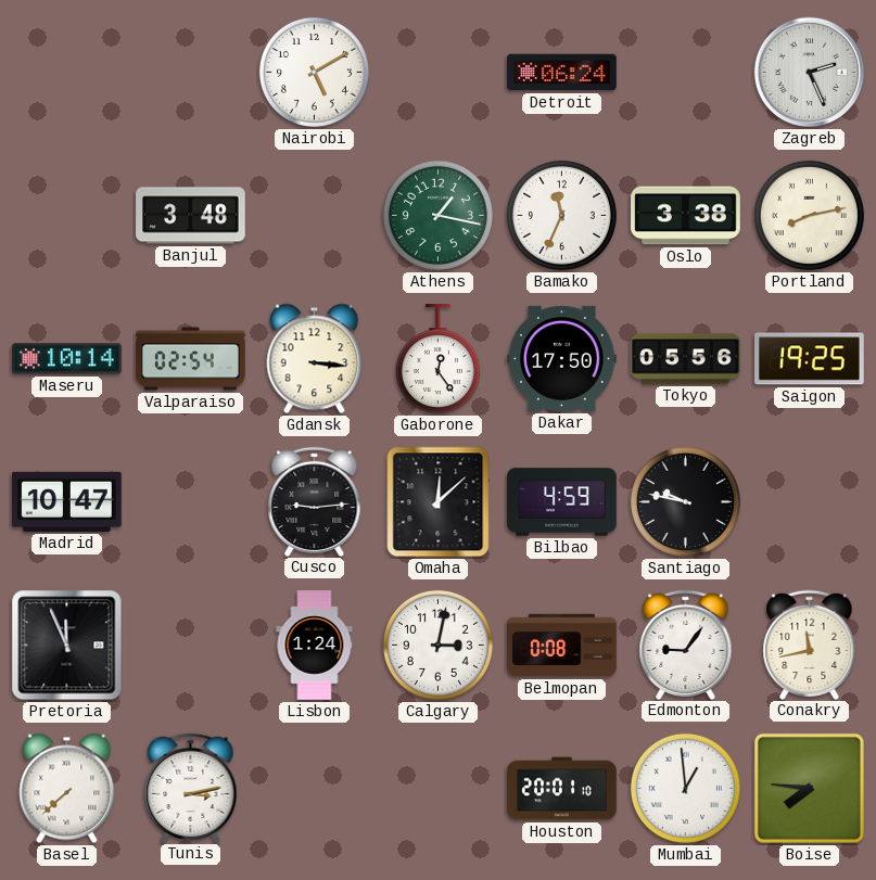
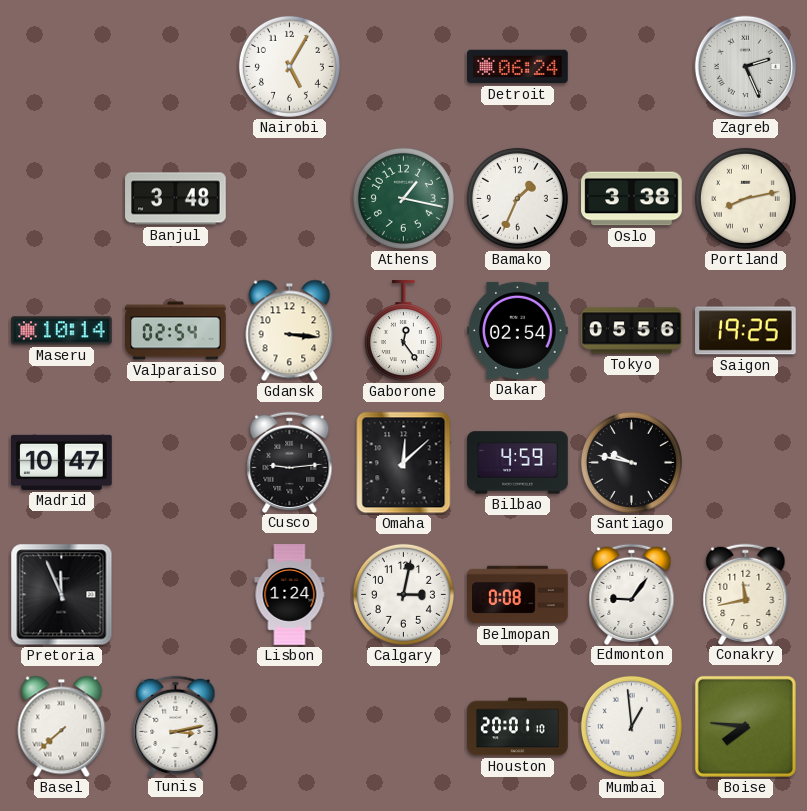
Nairobi: 5:10 -> 5:05
Bamako: 11:34 -> 1:34
Dakar: 17:50 -> 02:54
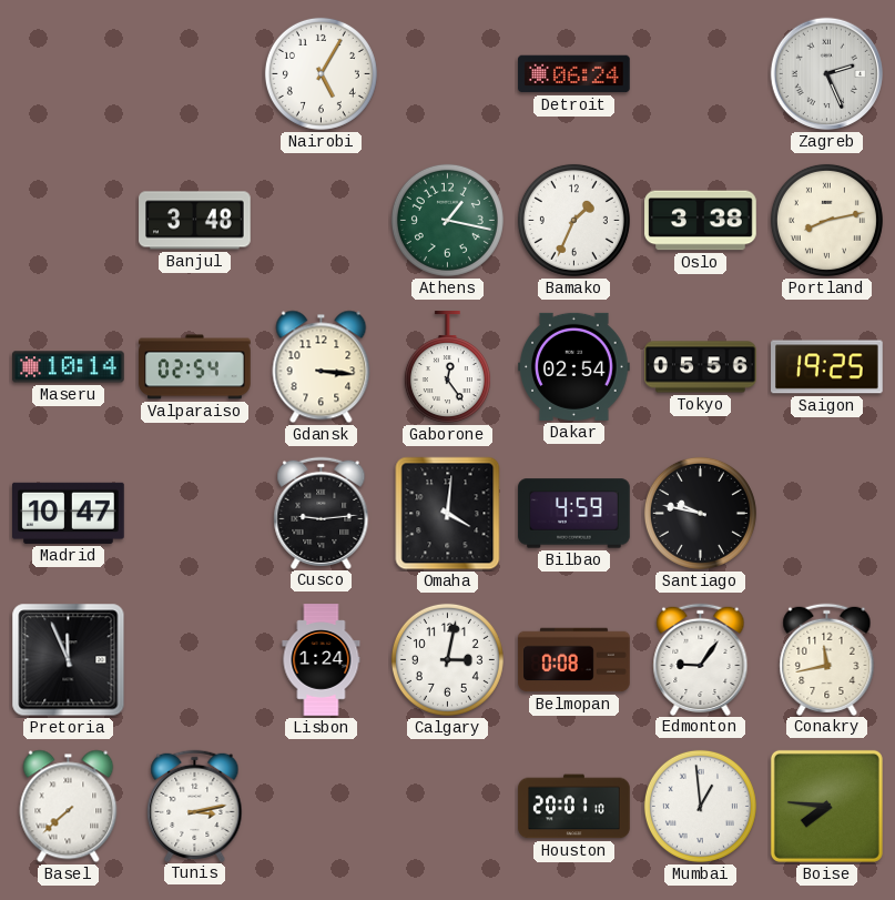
Omaha: 12:08 -> 4:01
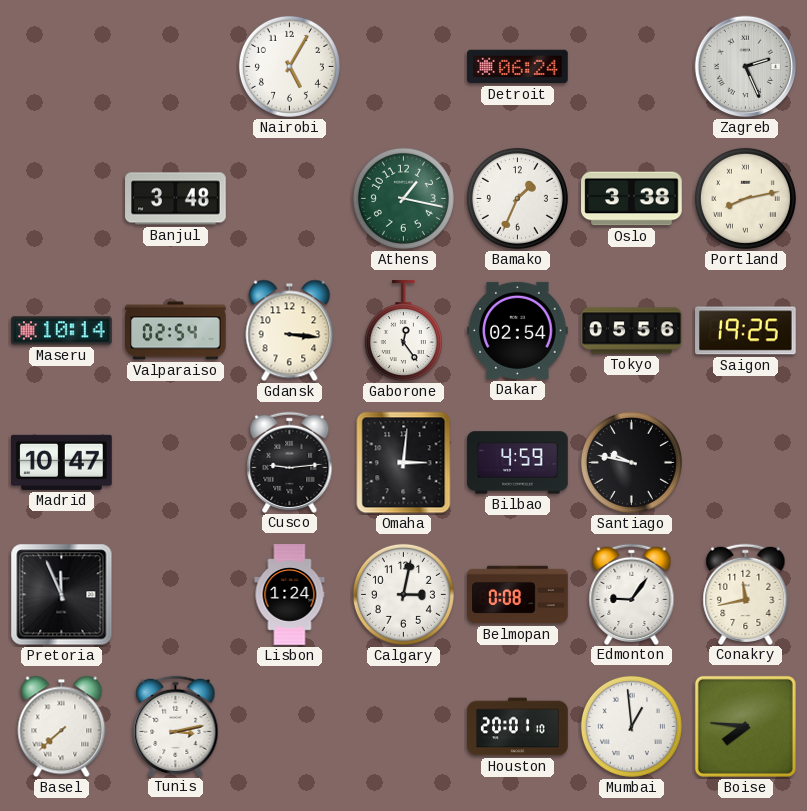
Omaha: 4:01 -> 3:01
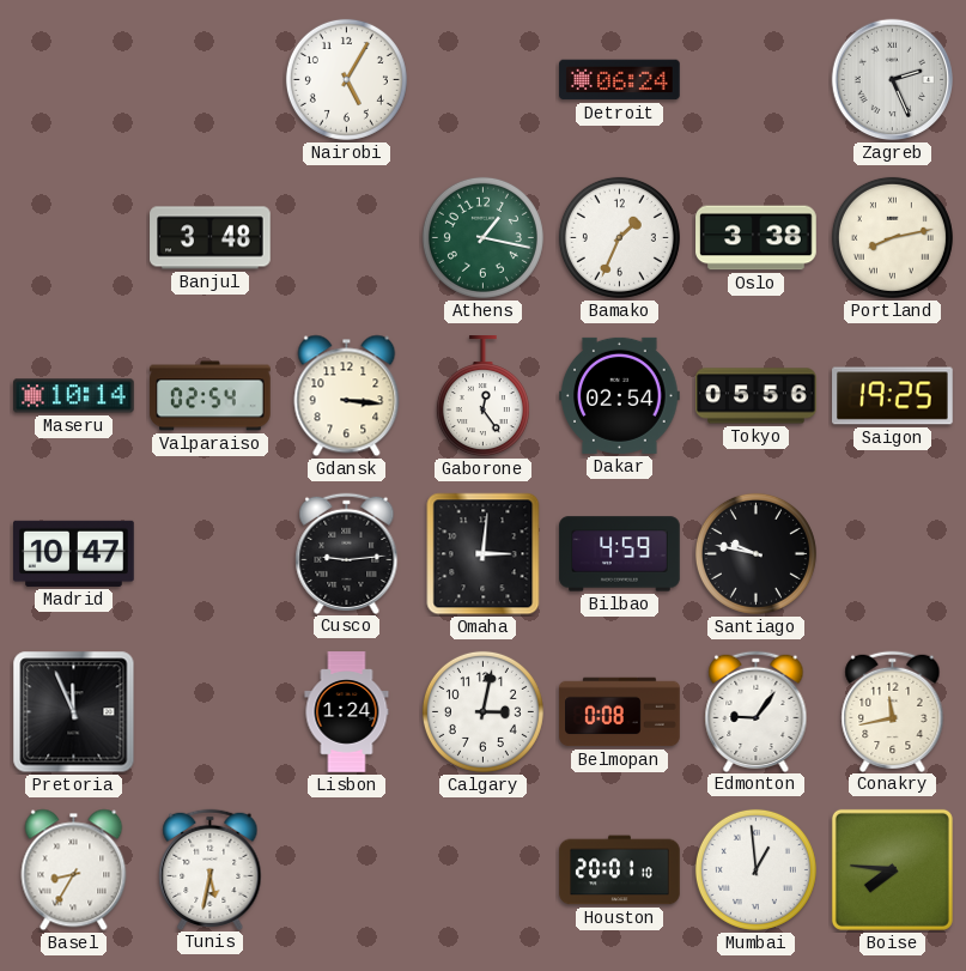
Basel: 7:38 -> 8:35
Tunis: 3:13 -> 5:32
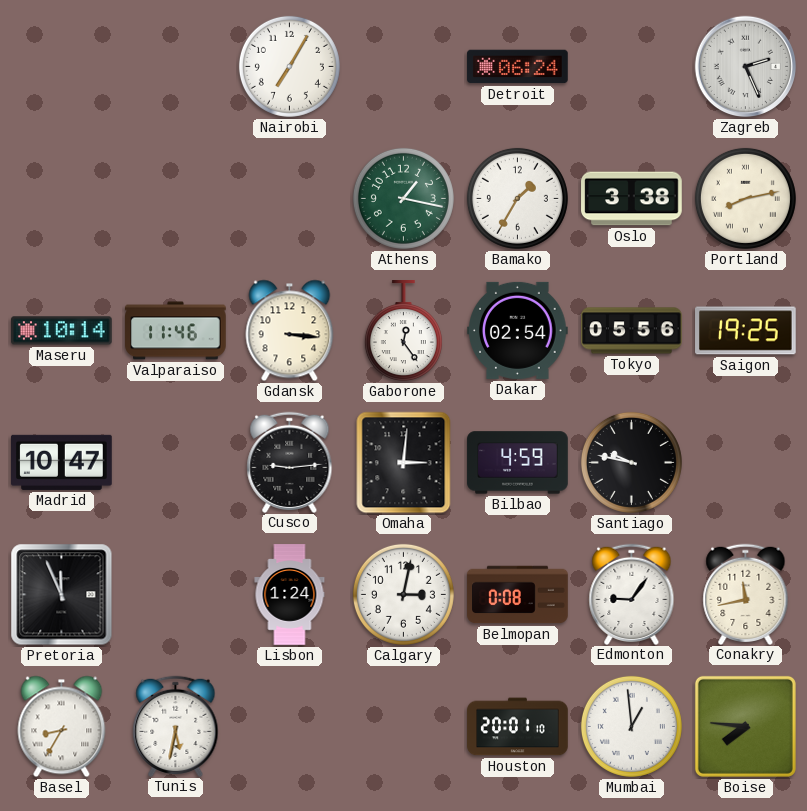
Nairobi: 5:05 -> 7:05
Banjul: 3:48 -> none
Bamako: 1:34 -> 1:35
Valparaiso: 02:54 -> 11:46
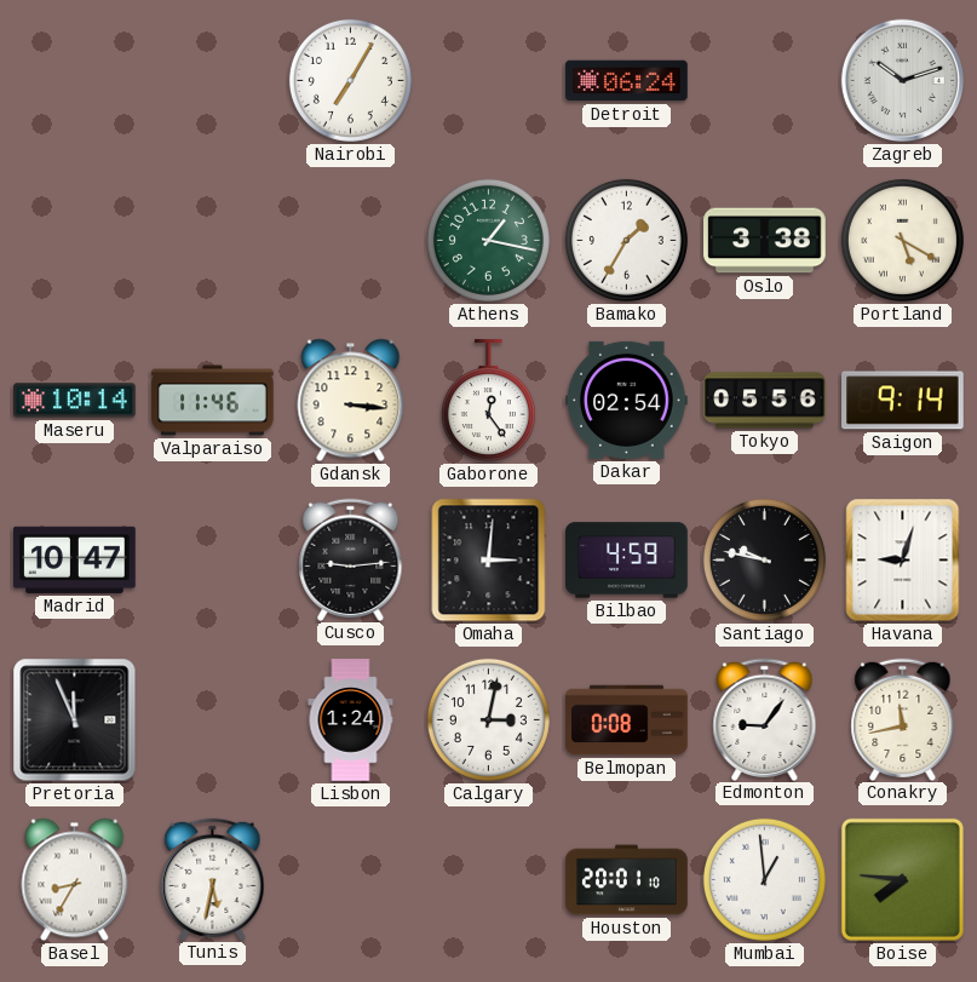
Zagreb: 2:26 -> 10:12
Portland: 8:13 -> 5:20
Saigon: 19:25 -> 9:14
Havana: none -> 9:03
